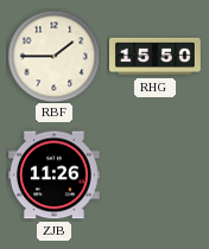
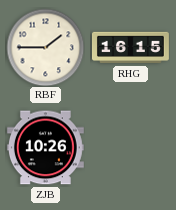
RHG: 15:50 -> 16:15
ZJB: 11:26 -> 10:26
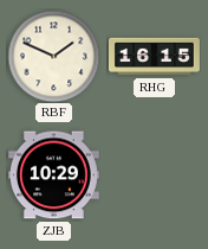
RBF: 1:45 -> 1:49
ZJB: 10:26 -> 10:29
